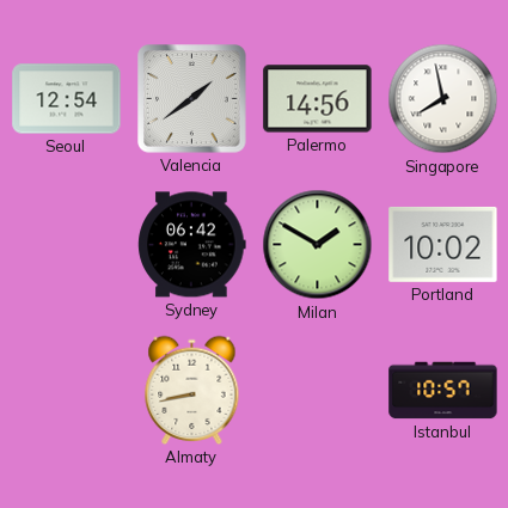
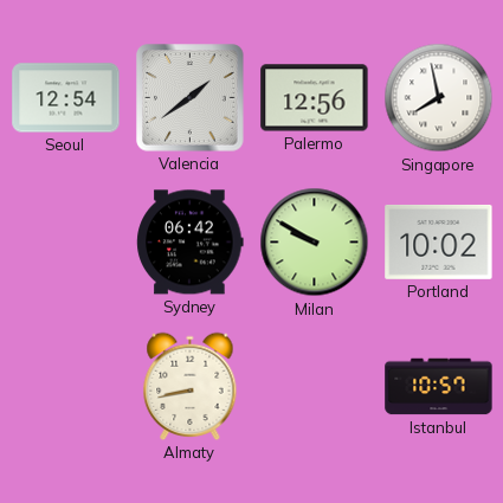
Palermo: 14:56 -> 12:56
Milan: 1:50 -> 9:50
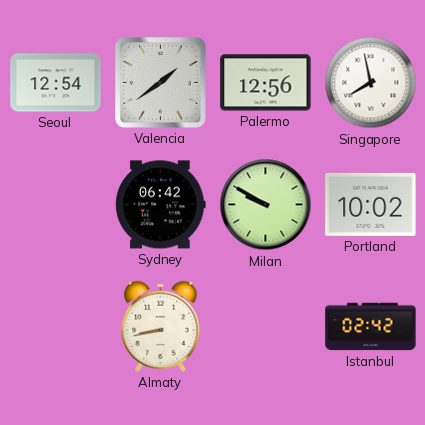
Istanbul: 10:57 -> 02:42
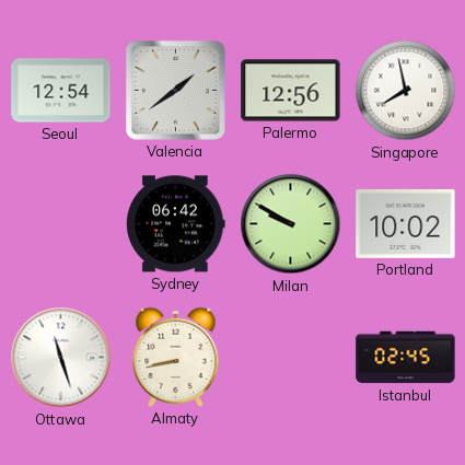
Ottawa: none -> 11:27
Istanbul: 02:42 -> 02:45
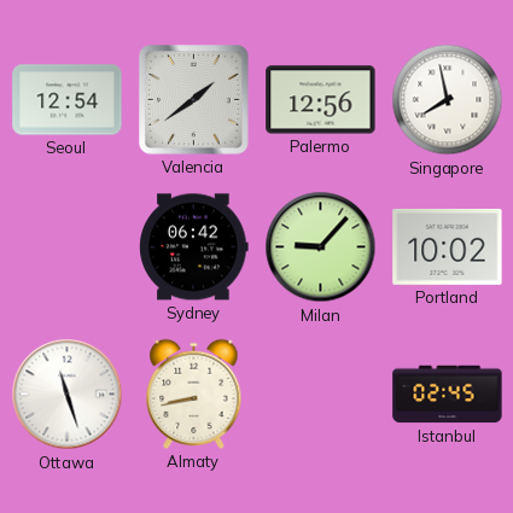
Milan: 9:50 -> 9:07
